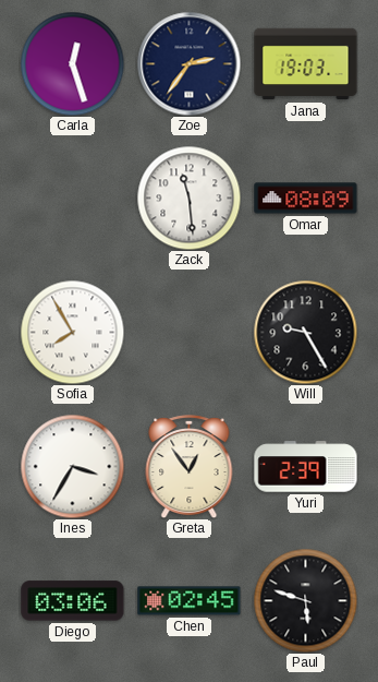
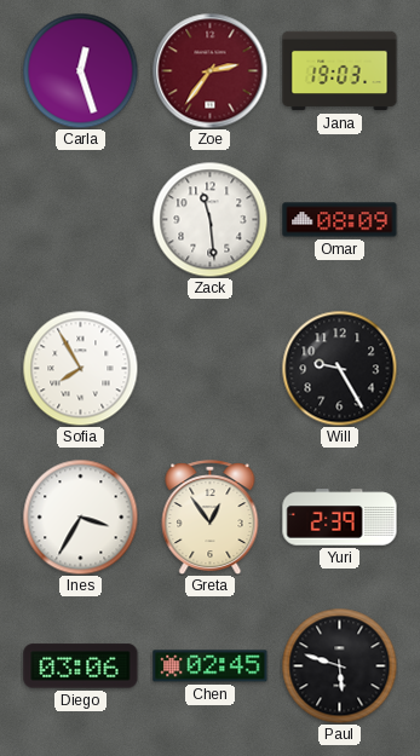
Zoe dial: navy -> burgundy
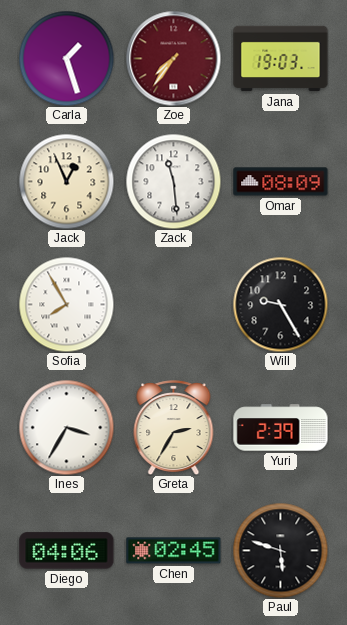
Carla: 12:27 -> 1:27
Zoe: 2:36 -> 7:36
Jack: none -> 12:56
Greta: 12:54 -> 2:35
Diego: 03:06 -> 04:06
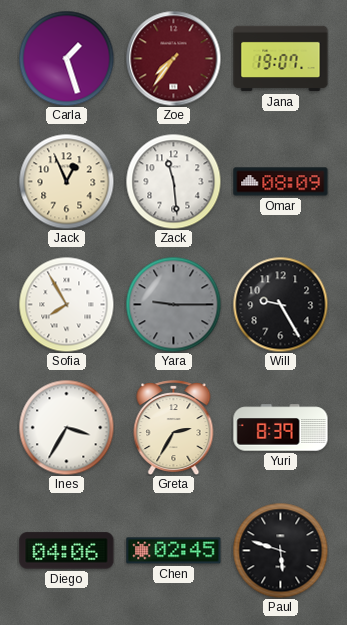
Jana: 19:03 -> 19:07
Yara: none -> 9:15
Yuri: 2:39 -> 8:39
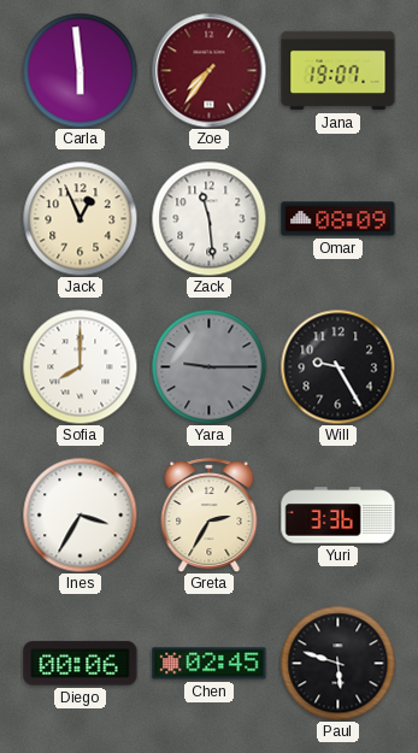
Carla: 1:27 -> 5:59
Sofia: 7:55 -> 8:00
Yuri: 8:39 -> 3:36
Diego: 04:06 -> 00:06
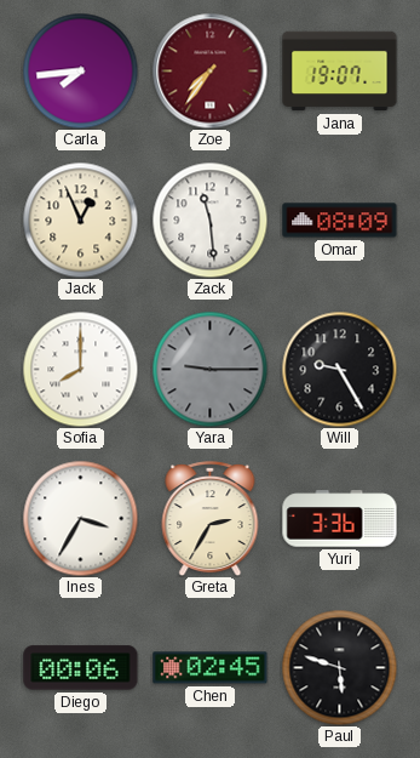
Carla: 5:59 -> 7:44
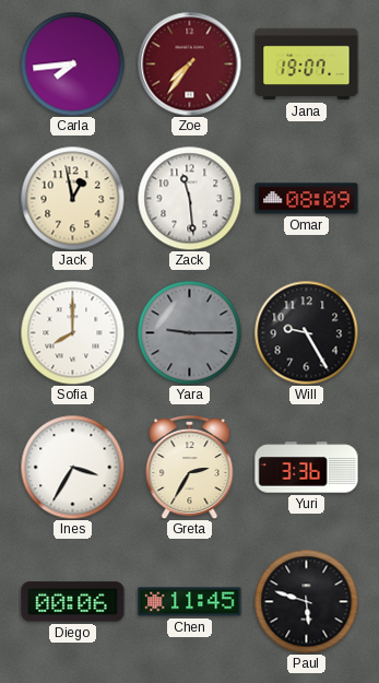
Jack: 12:56 -> 12:58
Chen: 02:45 -> 11:45
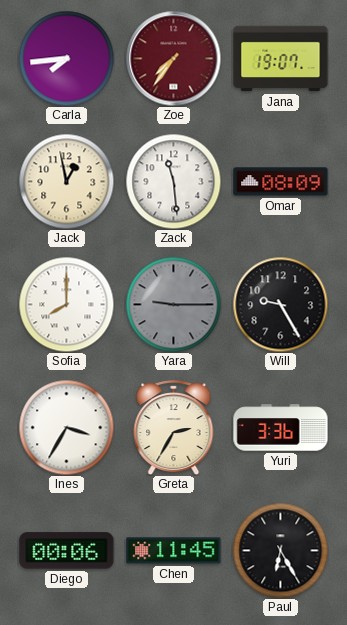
Paul: 5:48 -> 6:25
